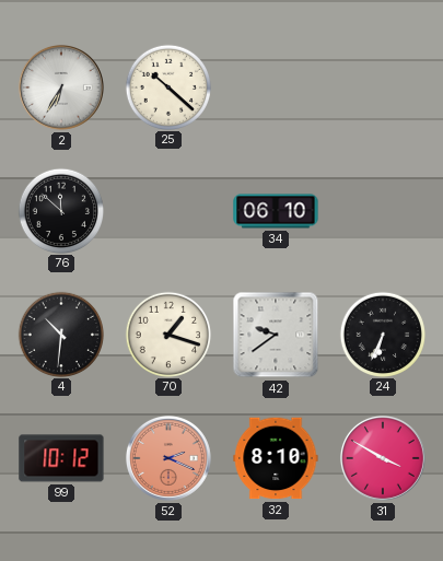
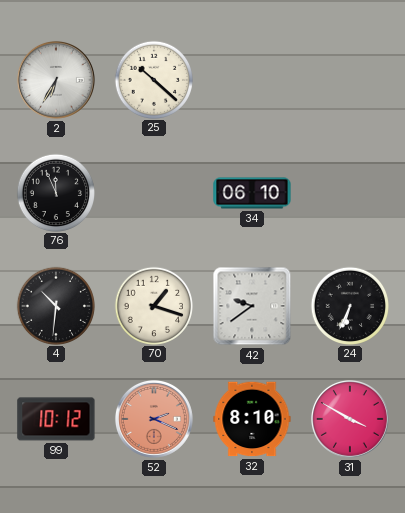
76: 11:52 -> 11:56
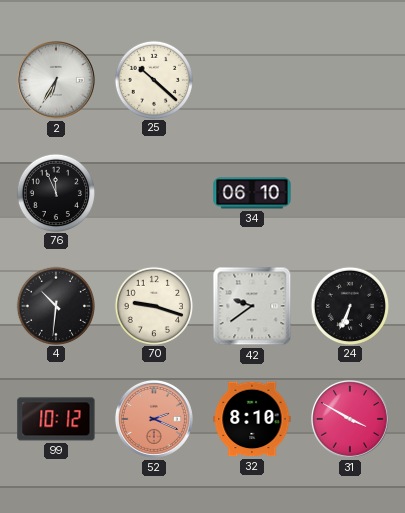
70: 1:18 -> 9:18
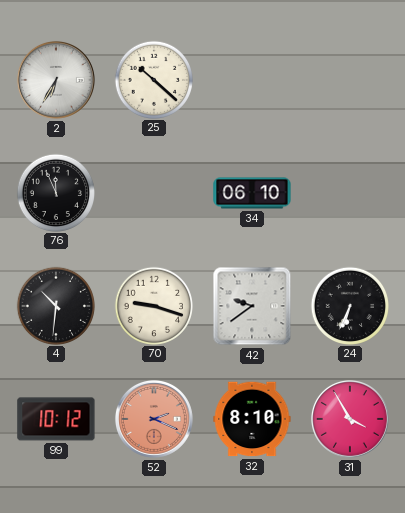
31: 3:50 -> 3:55
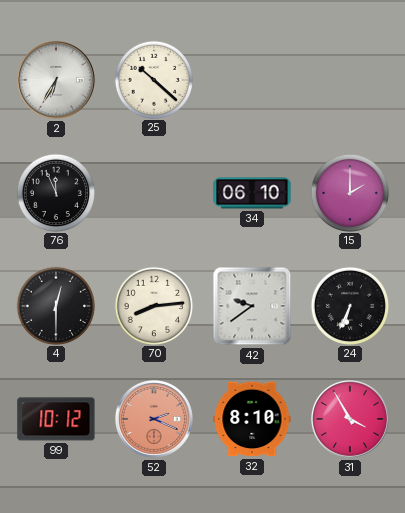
15: none -> 2:00
4: 10:31 -> 12:30
70: 9:18 -> 8:14
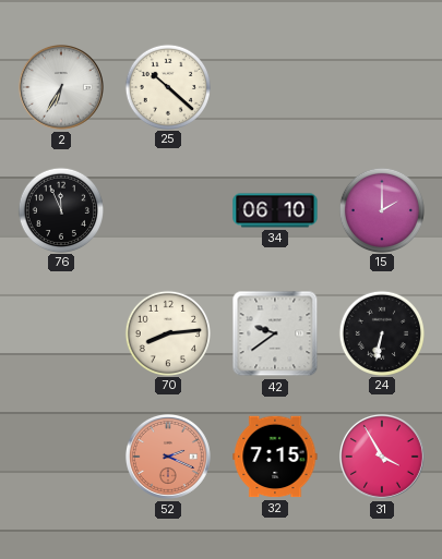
4: 12:30 -> none
24: 6:34 -> 6:32
99: 10:12 -> none
32: 8:10 -> 7:15
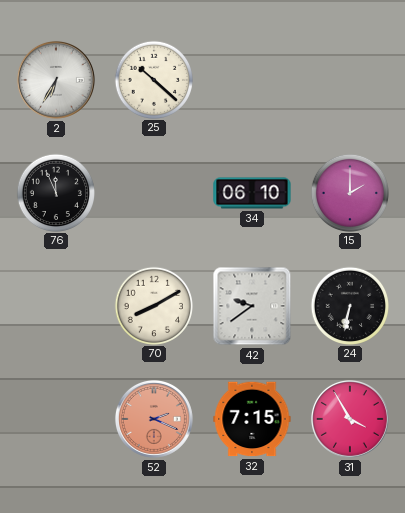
70: 8:14 -> 8:10
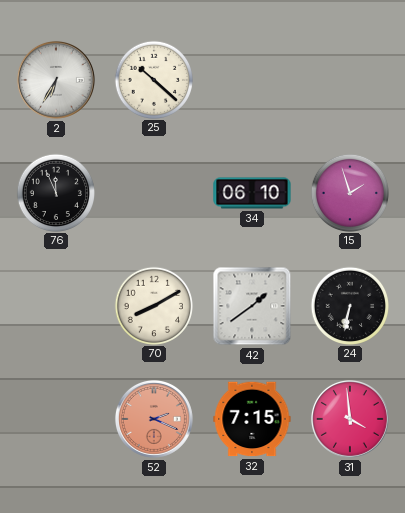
15: 2:00 -> 1:57
42: 9:39 -> 1:39
31: 3:55 -> 3:59
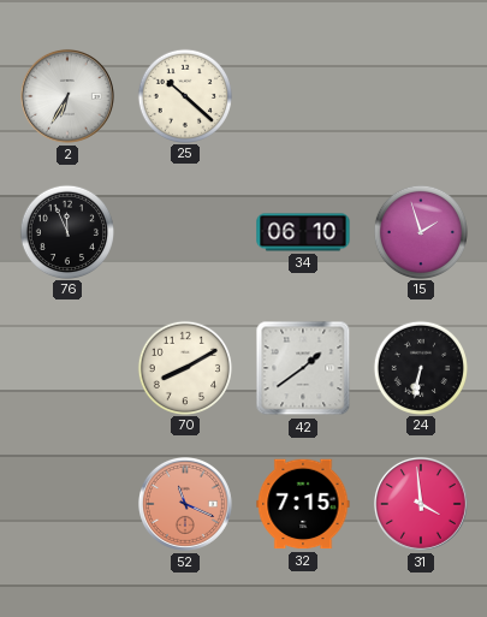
52: 2:19 -> 11:19
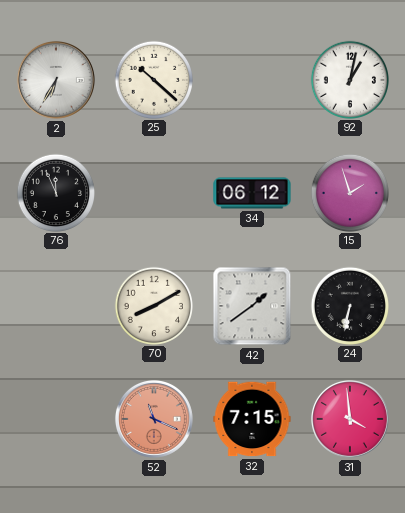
92: none -> 1:02
34: 06:10 -> 06:12
